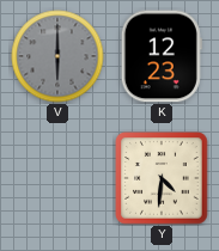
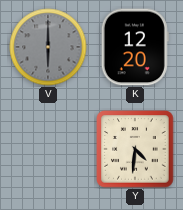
K: 12:23 -> 12:20
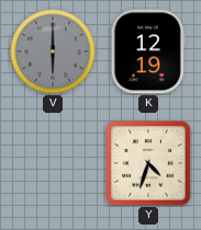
K: 12:20 -> 12:19
Y: 4:31 -> 4:33
